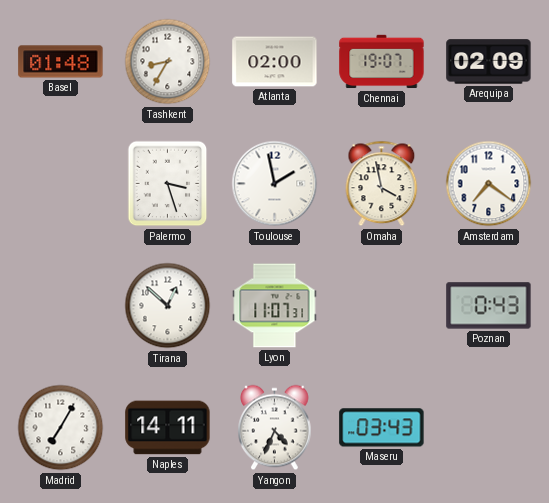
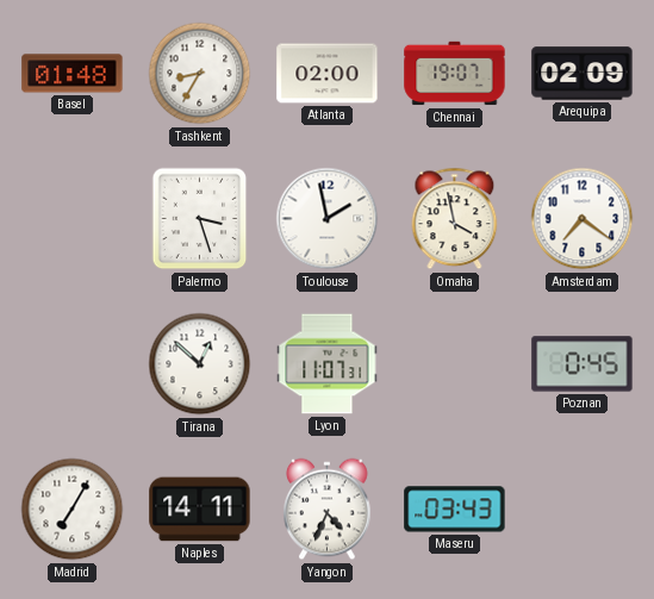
Poznan: 0:43 -> 0:45
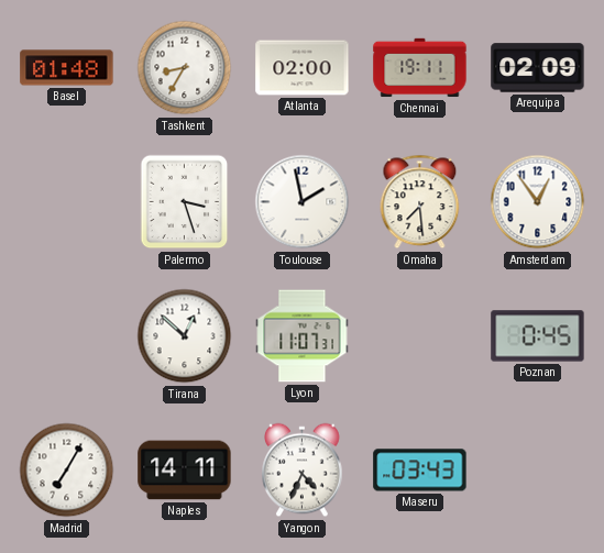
Chennai: 19:07 -> 19:11
Omaha: 3:58 -> 7:29
Amsterdam: 7:21 -> 12:54
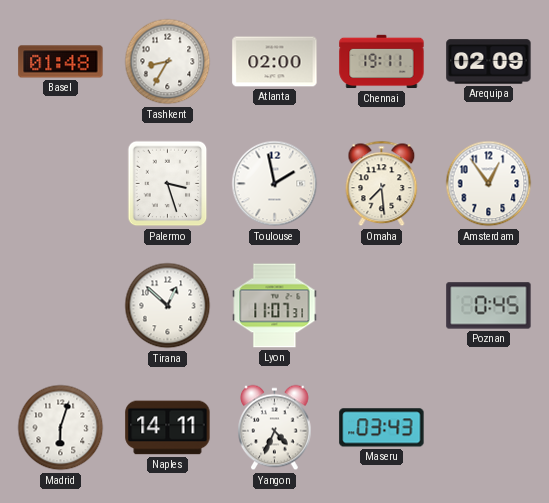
Madrid: 7:05 -> 6:03
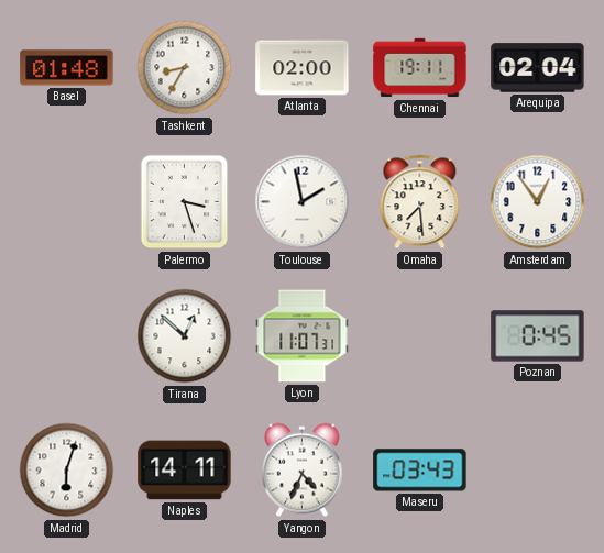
Arequipa: 02:09 -> 02:04
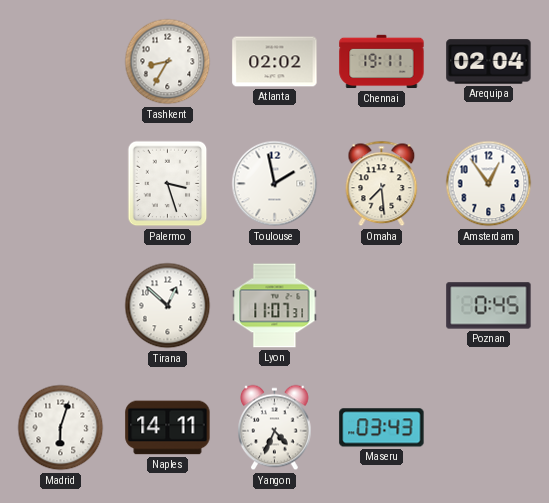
Basel: 01:48 -> none
Atlanta: 02:00 -> 02:02
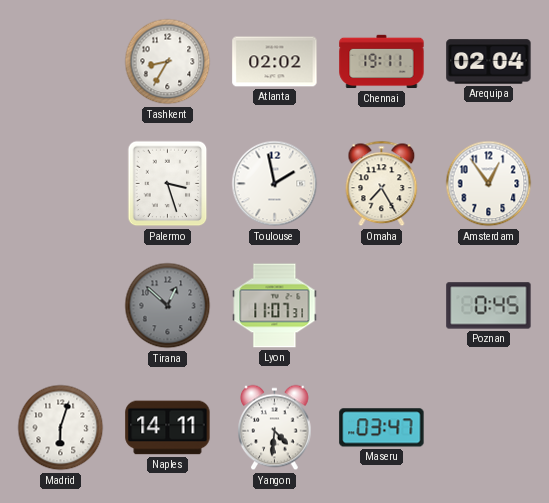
Omaha: 7:29 -> 7:25
Tirana dial: white -> grey
Yangon: 4:34 -> 4:31
Maseru: 03:43 -> 03:47
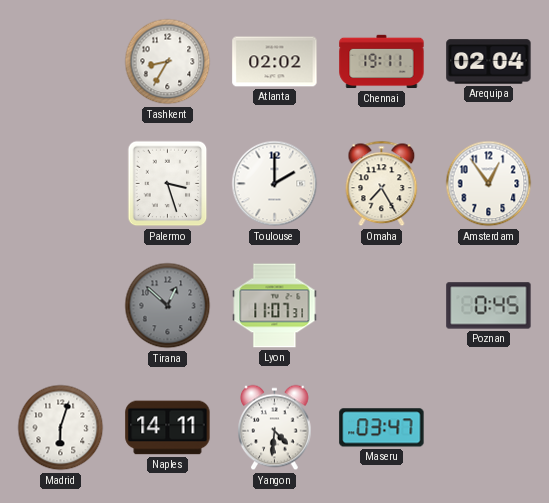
Toulouse: 1:58 -> 2:00
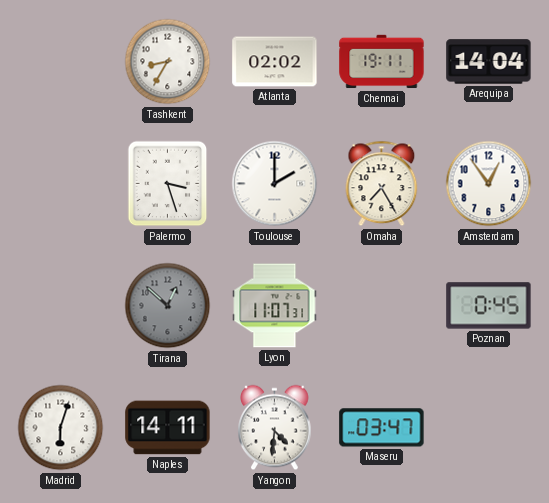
Arequipa: 02:04 -> 14:04
